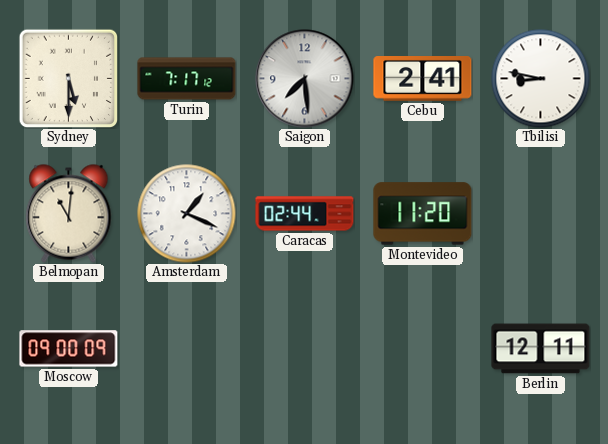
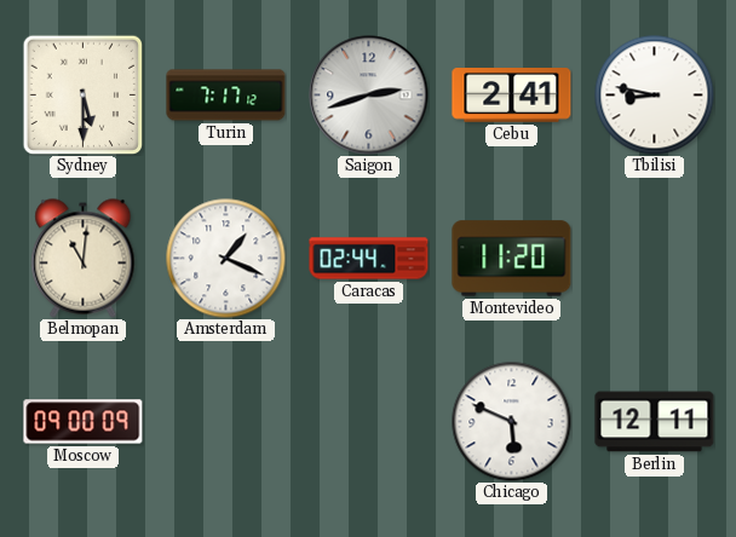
Saigon: 7:29 -> 2:42
Chicago: none -> 5:49
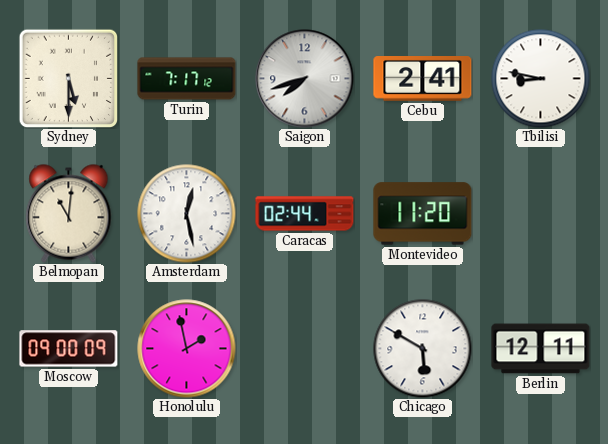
Saigon: 2:42 -> 7:42
Amsterdam: 1:19 -> 12:28
Honolulu: none -> 1:58
Chicago: 5:49 -> 5:50
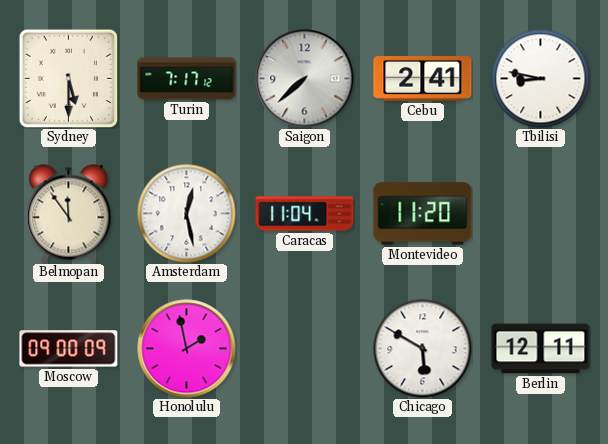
Saigon: 7:42 -> 7:38
Belmopan: 11:01 -> 11:54
Caracas: 02:44 -> 11:04
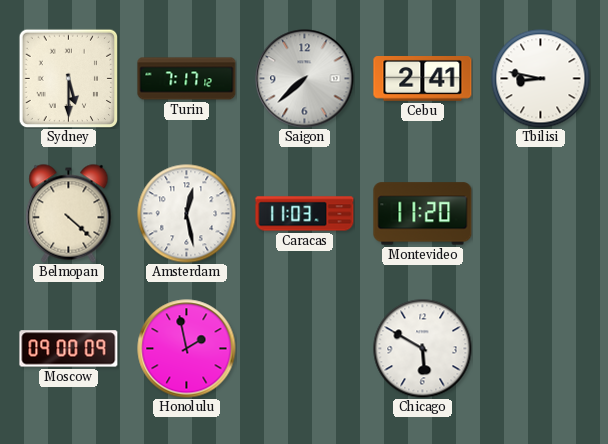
Belmopan: 11:54 -> 4:22
Caracas: 11:04 -> 11:03
Berlin: 12:11 -> none
